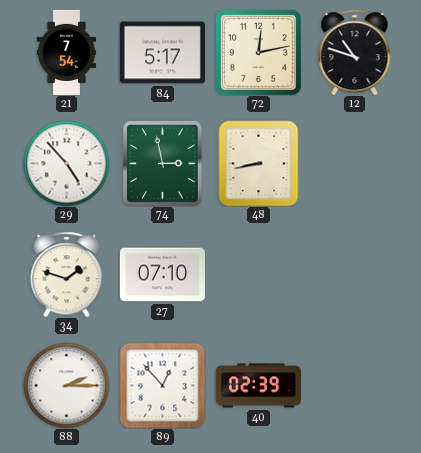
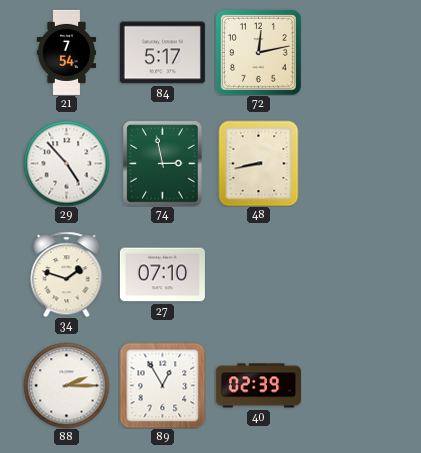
12: 10:48 -> none
89: 12:53 -> 12:55
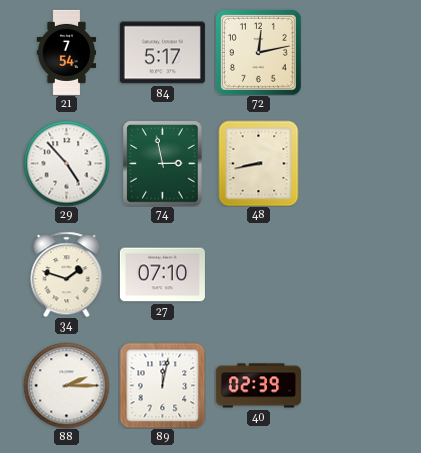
89: 12:55 -> 12:02
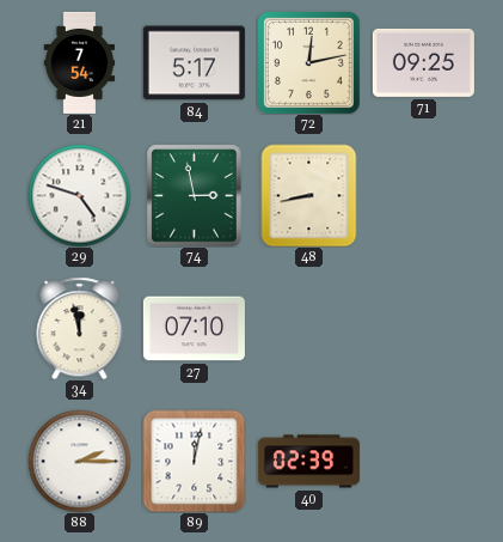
71: none -> 09:25
29: 4:53 -> 4:48
34: 1:48 -> 11:58
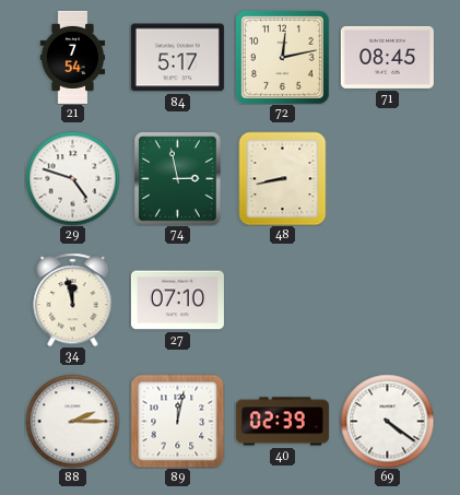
71: 09:25 -> 08:45
69: none -> 4:21
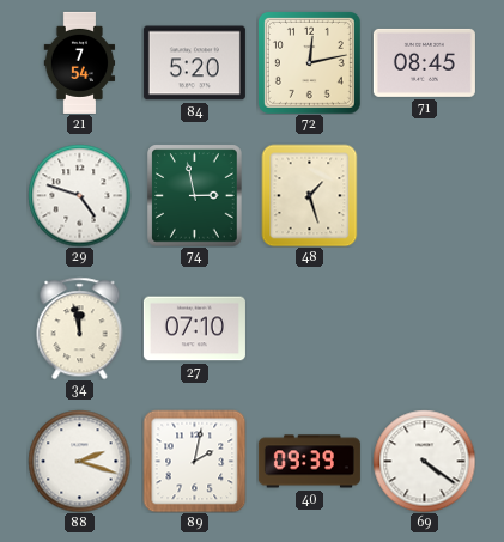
84: 5:17 -> 5:20
48: 8:43 -> 1:27
88: 2:15 -> 2:18
89: 12:02 -> 2:02
40: 02:39 -> 09:39
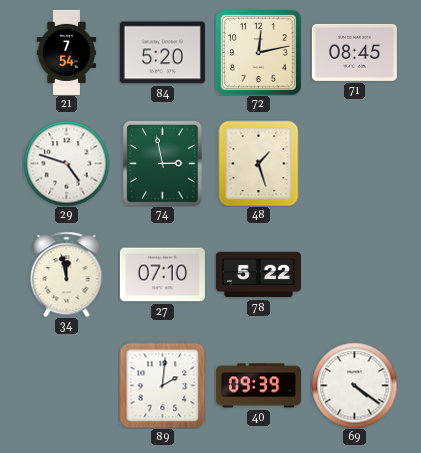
78: none -> 5:22
88: 2:18 -> none
89: 2:02 -> 2:01
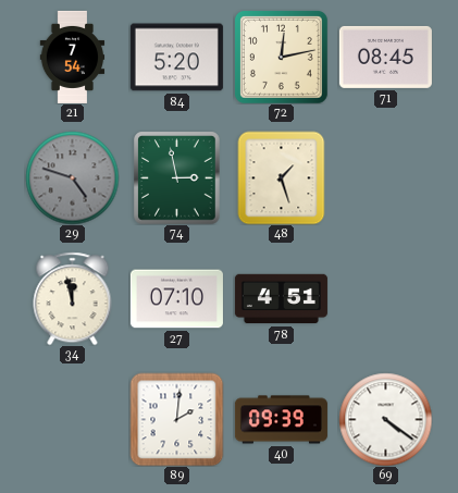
29 dial: white -> grey
78: 5:22 -> 4:51
